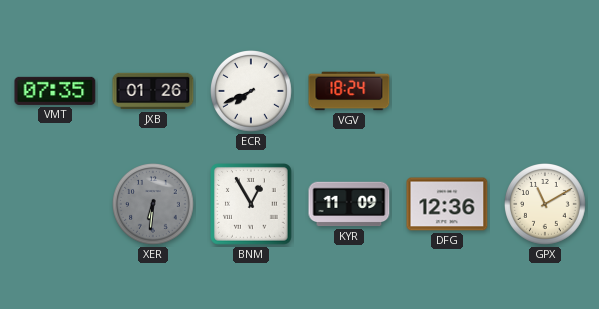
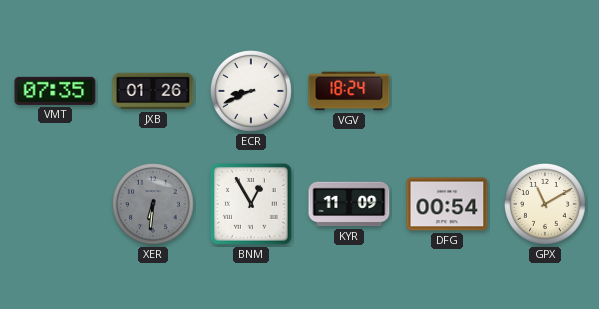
ECR: 7:41 -> 8:41
DFG: 12:36 -> 00:54
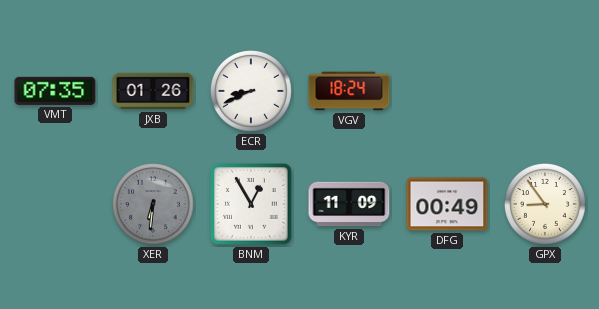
DFG: 00:54 -> 00:49
GPX: 11:10 -> 8:54
